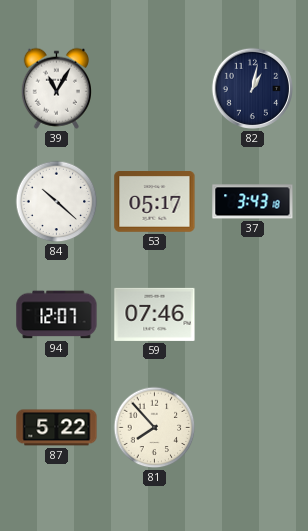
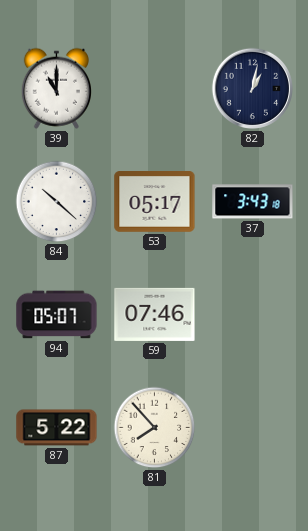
39: 11:05 -> 11:00
94: 12:07 -> 05:07
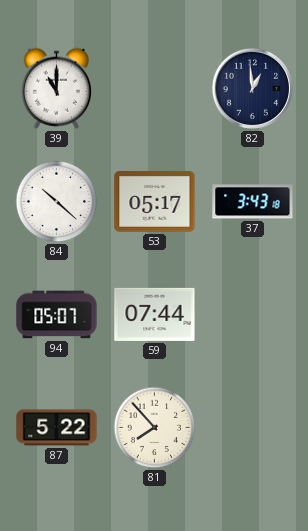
82: 1:02 -> 12:59
59: 07:46 -> 07:44
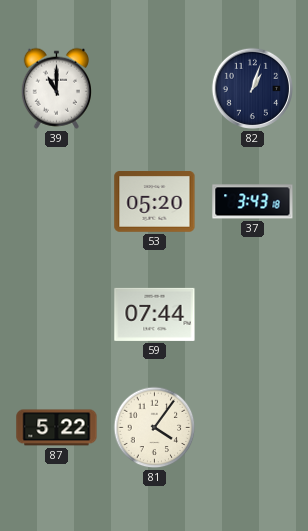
82: 12:59 -> 1:03
84: 10:22 -> none
53: 05:17 -> 05:20
94: 05:07 -> none
81: 7:53 -> 4:06
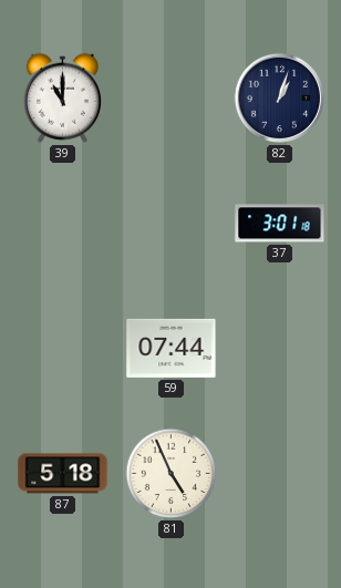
53: 05:20 -> none
37: 3:43 -> 3:01
87: 5:22 -> 5:18
81: 4:06 -> 4:56
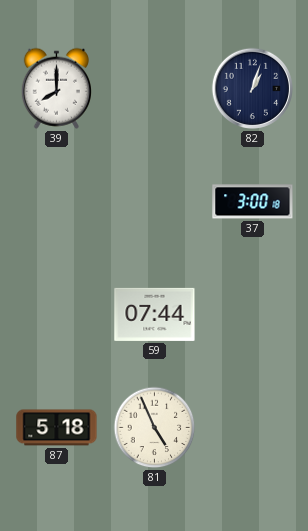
39: 11:00 -> 8:00
37: 3:01 -> 3:00
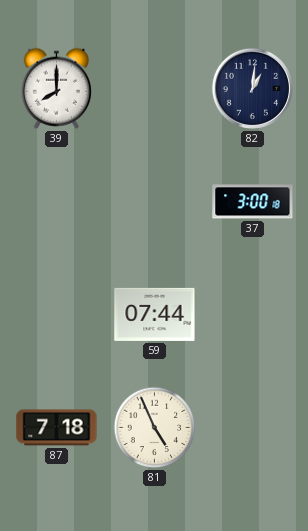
82: 1:03 -> 1:01
87: 5:18 -> 7:18
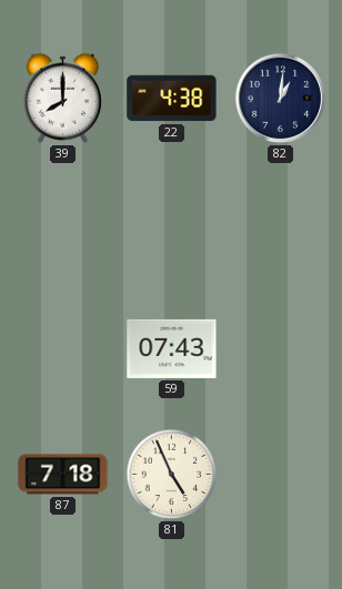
22: none -> 4:38
37: 3:00 -> none
59: 07:44 -> 07:43
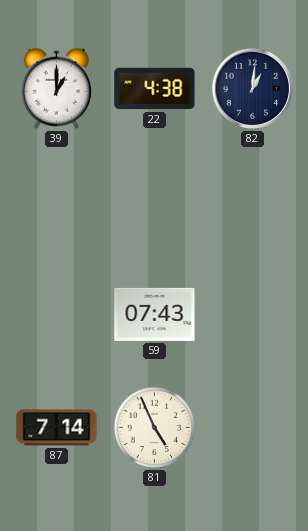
39: 8:00 -> 1:00
87: 7:18 -> 7:14
